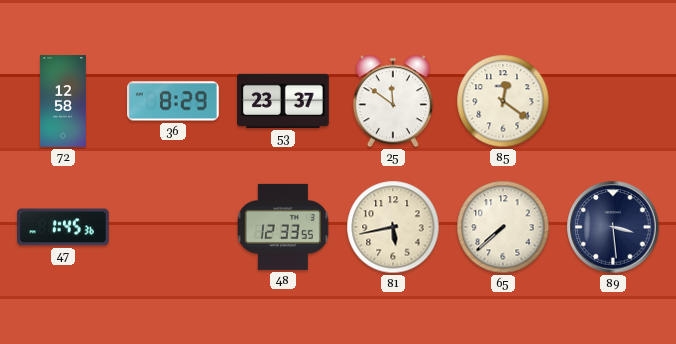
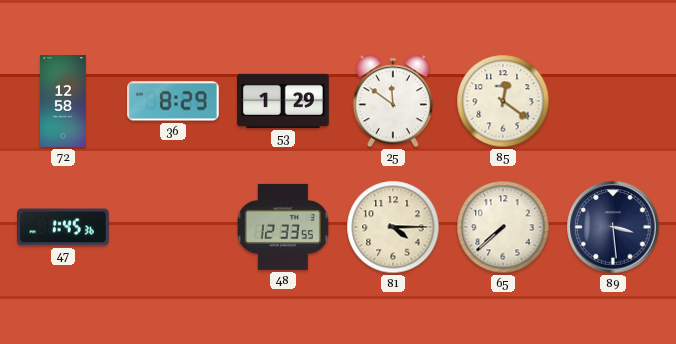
53: 23:37 -> 1:29
81: 5:43 -> 4:15
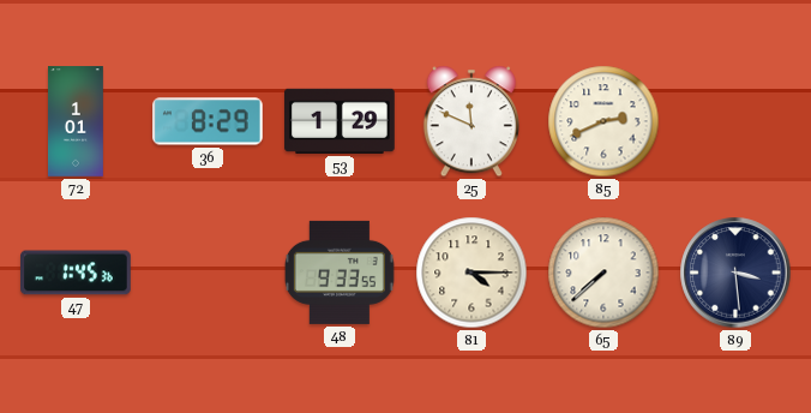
72: 12:58 -> 1:01
25: 11:51 -> 11:49
85: 12:21 -> 2:41
48: 12:33 -> 9:33
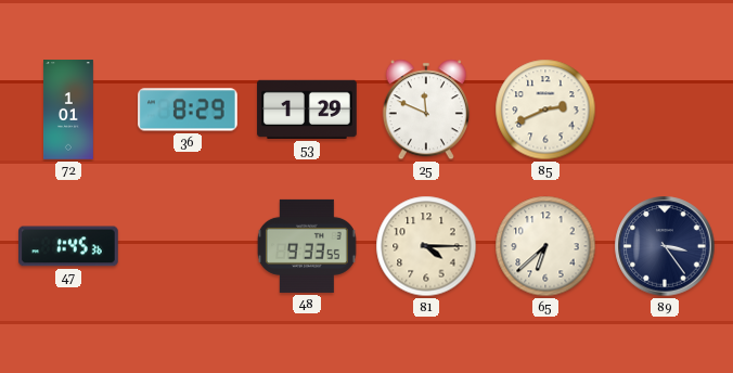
65: 7:38 -> 6:38
89: 3:29 -> 3:24
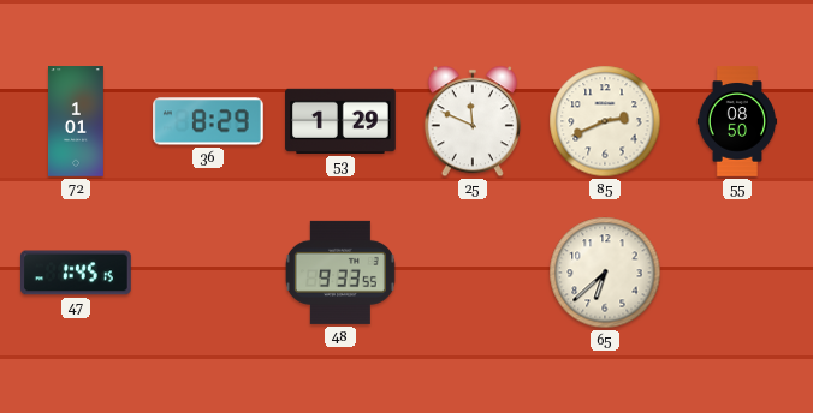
55: none -> 08:50
47: 1:45:36 -> 1:45:15
81: 4:15 -> none
89: 3:24 -> none
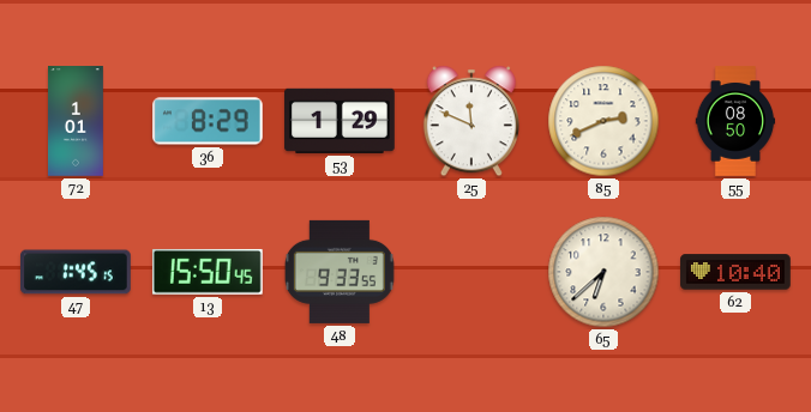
13: none -> 15:50
62: none -> 10:40
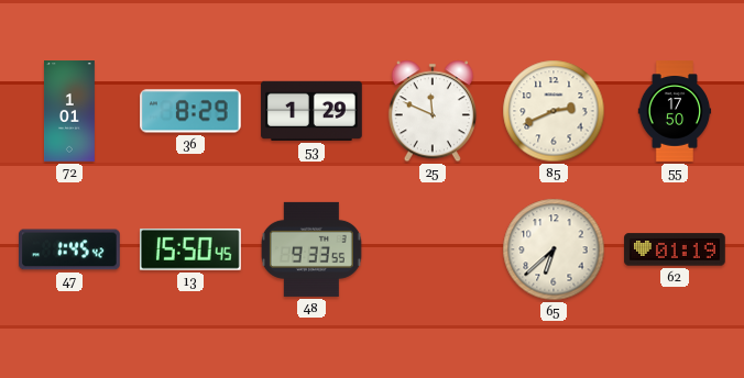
55: 08:50 -> 17:50
47: 1:45:15 -> 1:45:42
62: 10:40 -> 01:19
